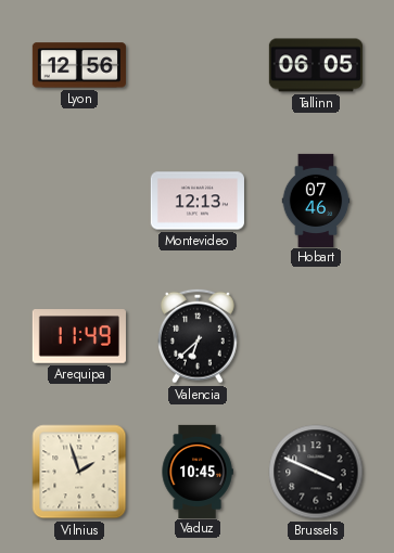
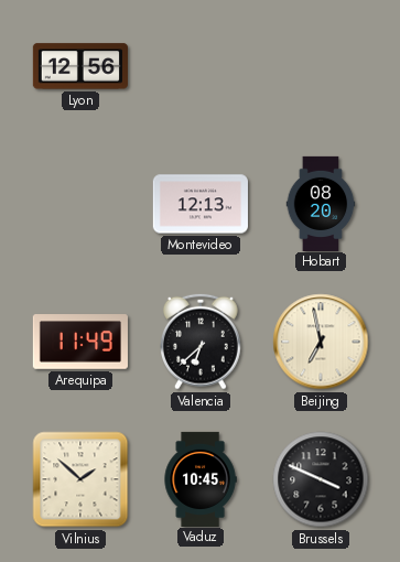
Tallinn: 06:05 -> none
Hobart: 07:46 -> 08:20
Beijing: none -> 6:58
Vilnius: 1:57 -> 1:52
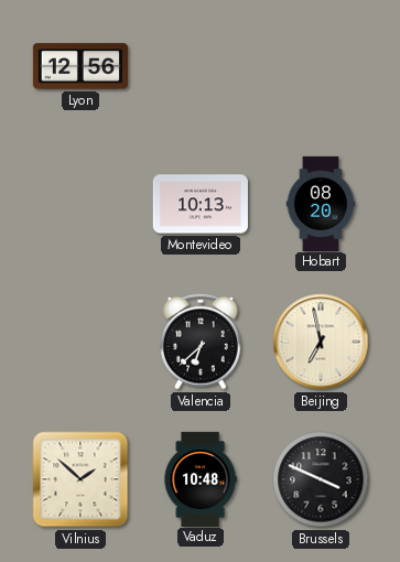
Montevideo: 12:13 -> 10:13
Arequipa: 11:49 -> none
Vaduz: 10:45 -> 10:48
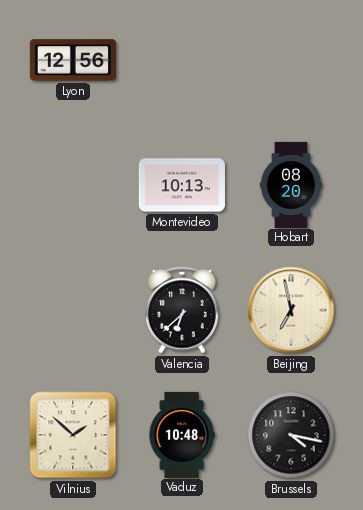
Brussels: 3:49 -> 4:17
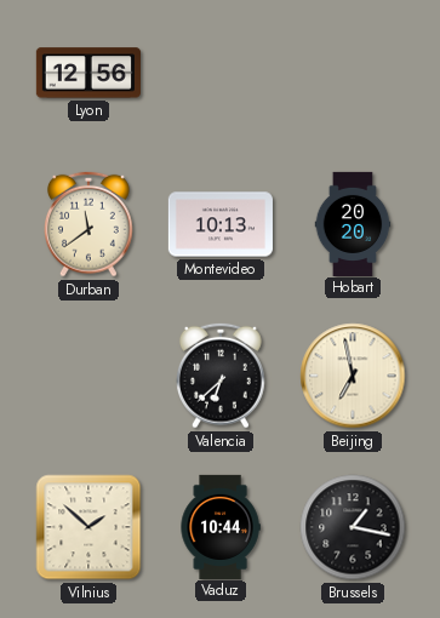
Durban: none -> 11:39
Hobart: 08:20 -> 20:20
Vaduz: 10:48 -> 10:44
Brussels: 4:17 -> 1:17
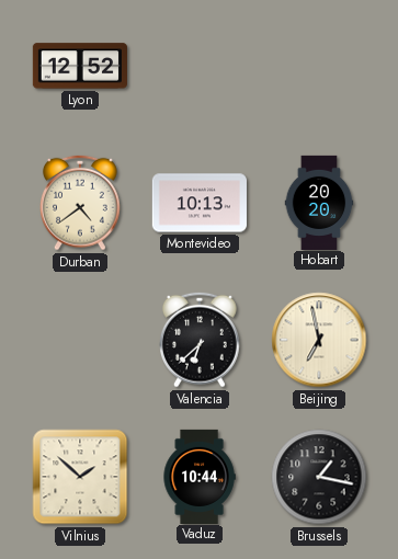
Lyon: 12:56 -> 12:52
Durban: 11:39 -> 4:39
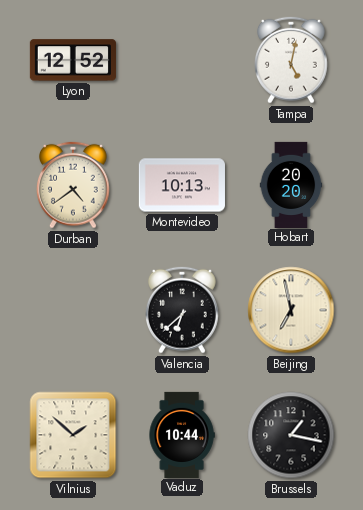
Tampa: none -> 5:02
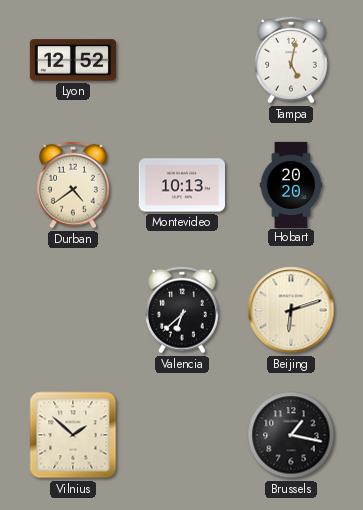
Beijing: 6:58 -> 6:12
Vaduz: 10:44 -> none
